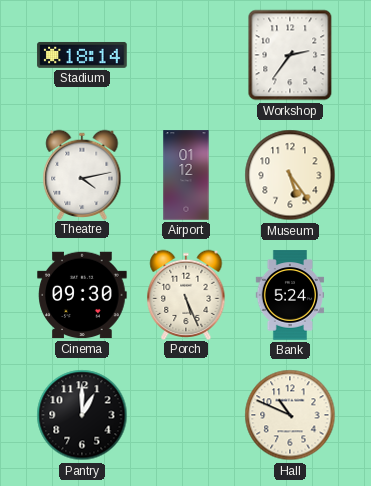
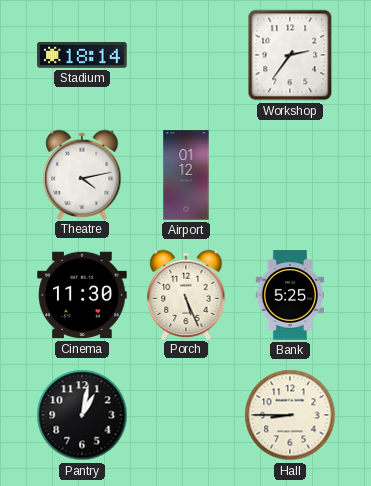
Museum: 5:24 -> none
Cinema: 09:30 -> 11:30
Bank: 5:24 -> 5:25
Pantry: 1:00 -> 1:02
Hall: 10:49 -> 8:45
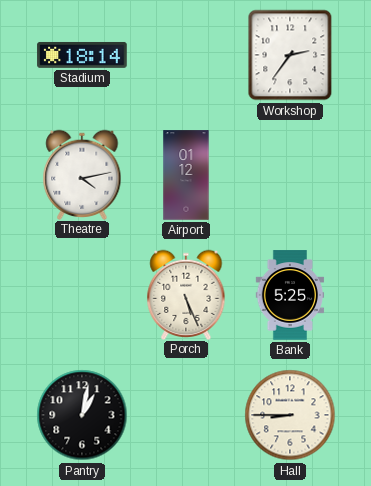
Cinema: 11:30 -> none
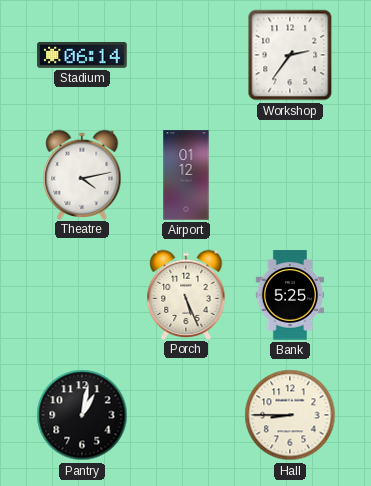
Stadium: 18:14 -> 06:14
